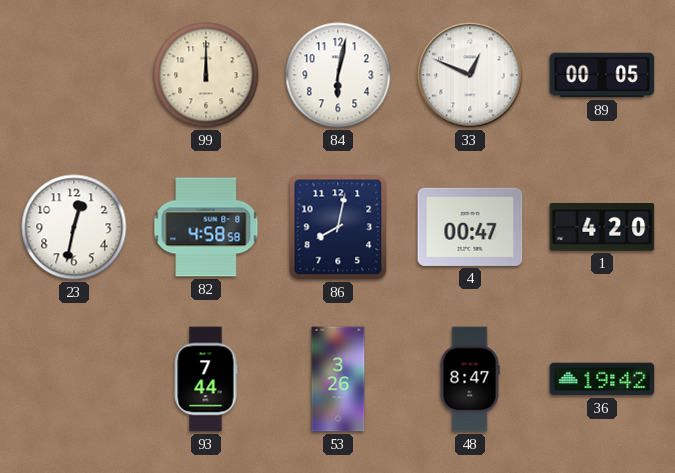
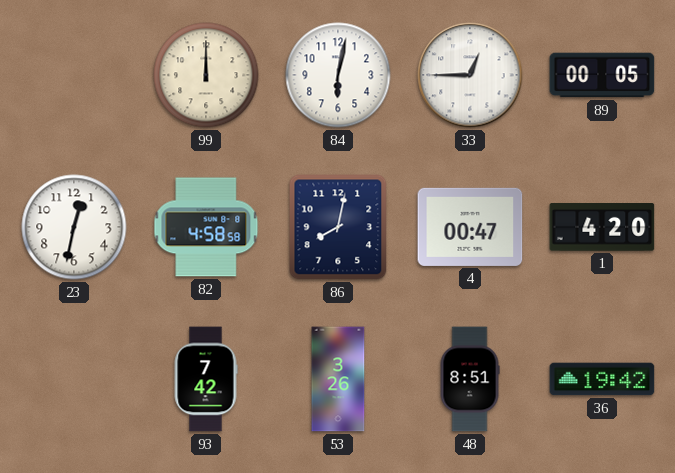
33: 12:49 -> 12:45
93: 7:44 -> 7:42
48: 8:47 -> 8:51
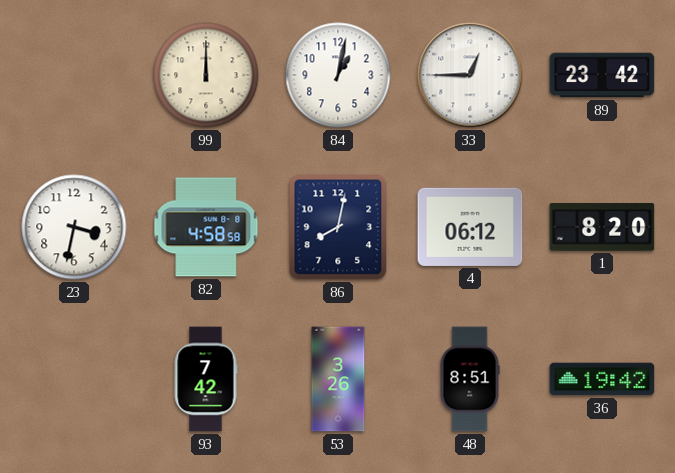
84: 6:02 -> 1:02
89: 00:05 -> 23:42
23: 12:32 -> 3:32
4: 00:47 -> 06:12
1: 4:20 -> 8:20
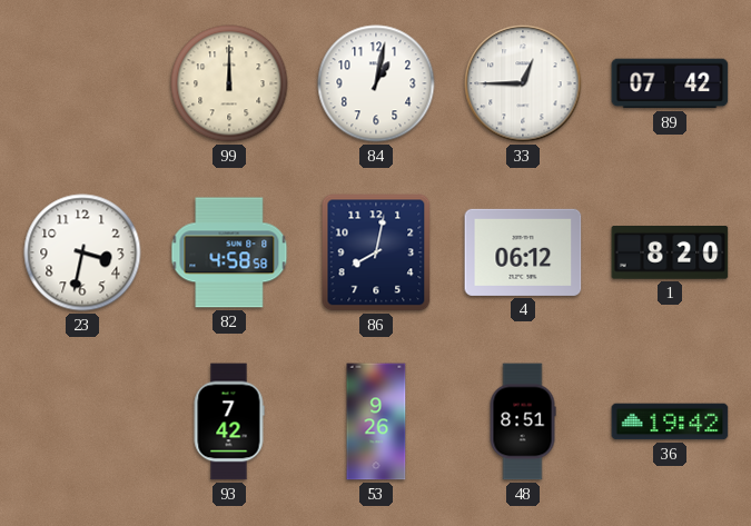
89: 23:42 -> 07:42
53: 3:26 -> 9:26
